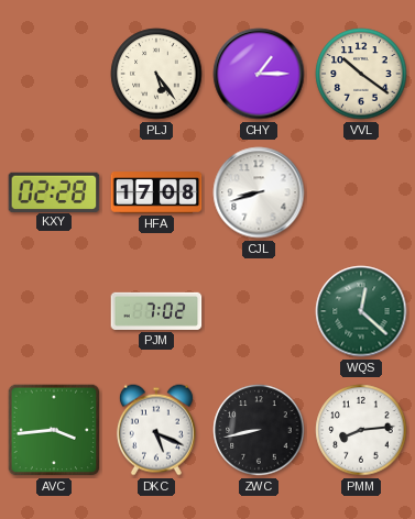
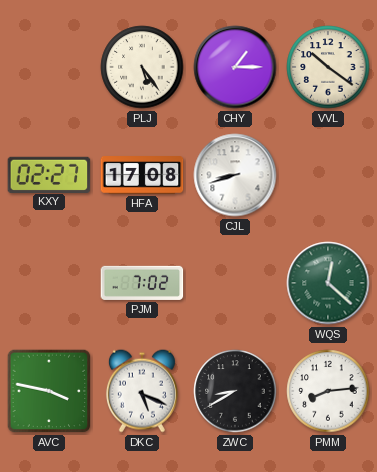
KXY: 02:28 -> 02:27
AVC: 3:44 -> 3:47
ZWC: 8:43 -> 8:40
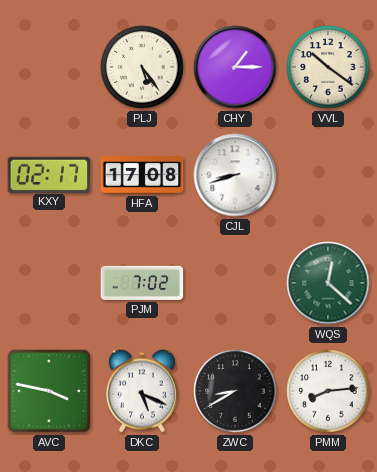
KXY: 02:27 -> 02:17
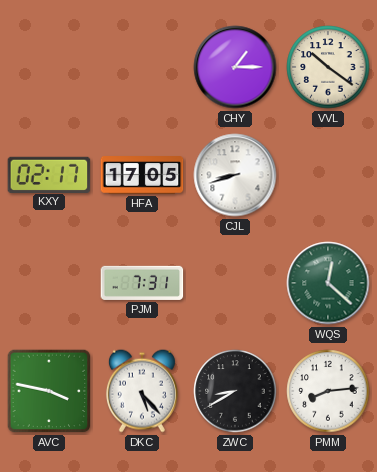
PLJ: 5:24 -> none
HFA: 17:08 -> 17:05
PJM: 7:02 -> 7:31
DKC: 5:19 -> 5:23
